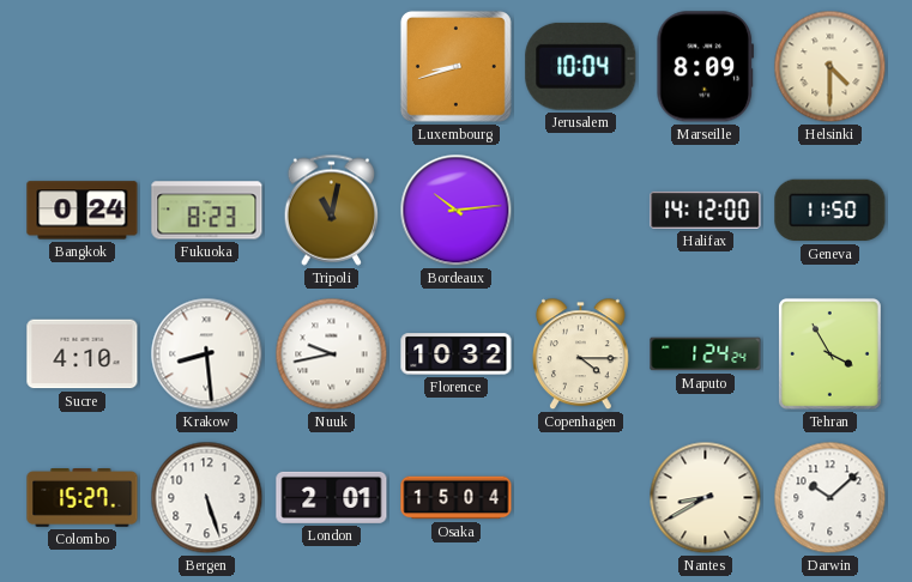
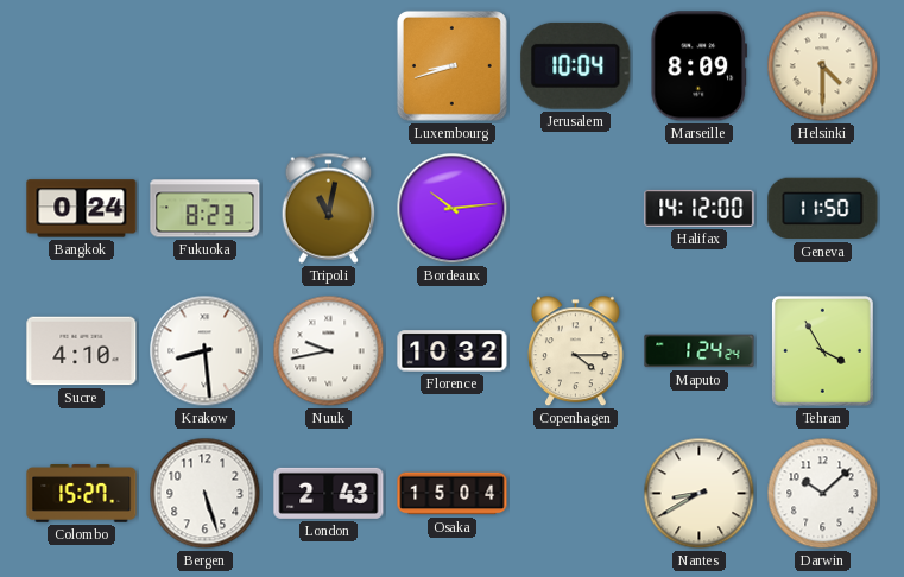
London: 2:01 -> 2:43
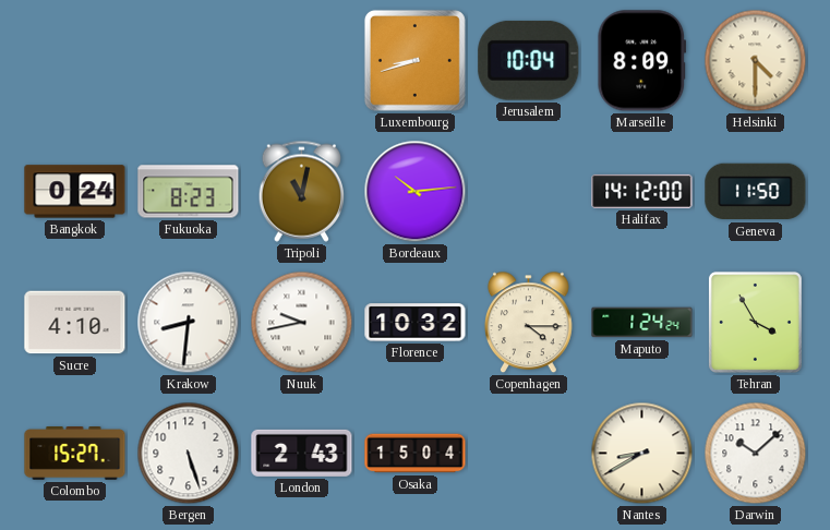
Krakow: 8:29 -> 8:31
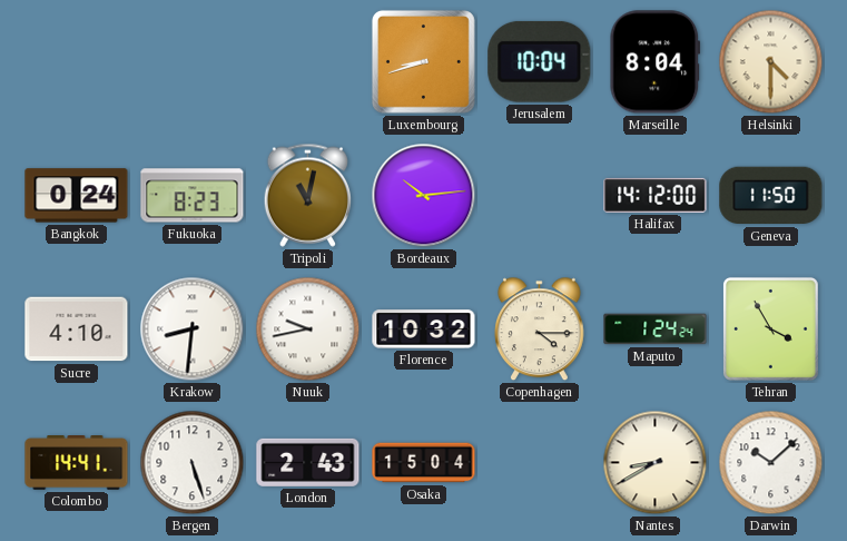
Marseille: 8:09 -> 8:04
Colombo: 15:27 -> 14:41
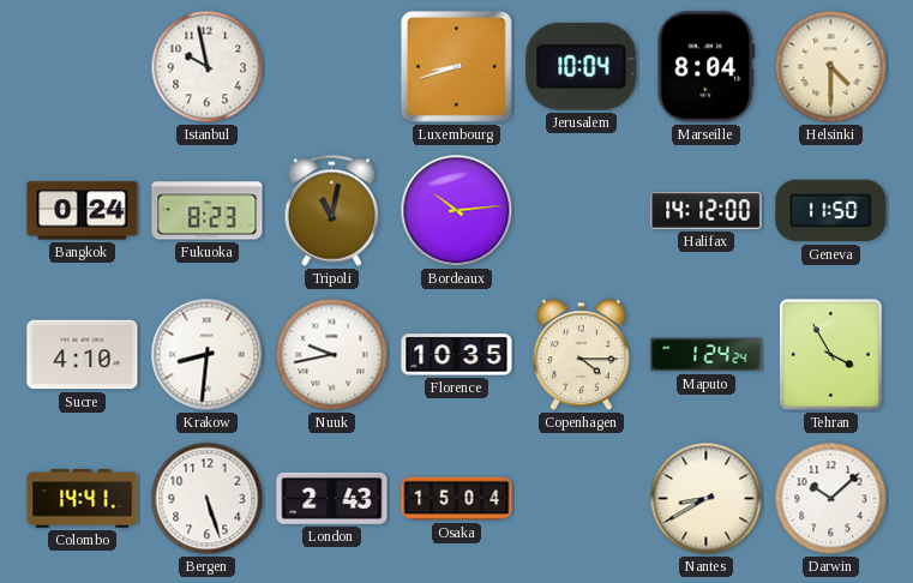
Istanbul: none -> 9:58
Florence: 10:32 -> 10:35
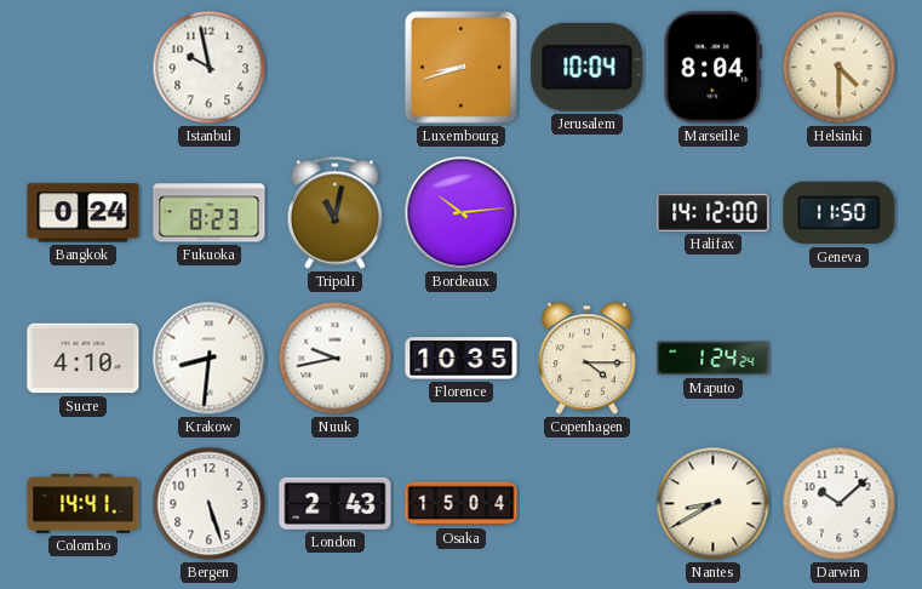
Tehran: 3:55 -> none
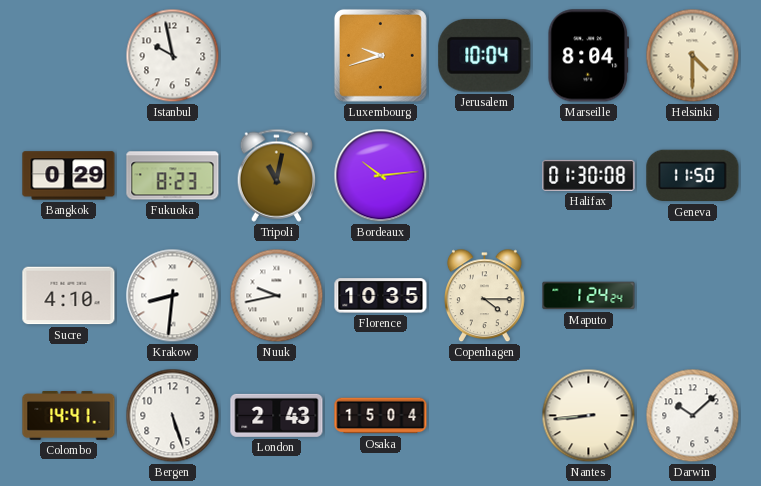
Luxembourg: 8:42 -> 9:42
Bangkok: 0:24 -> 0:29
Halifax: 14:12 -> 01:30
Nantes: 8:40 -> 8:44
